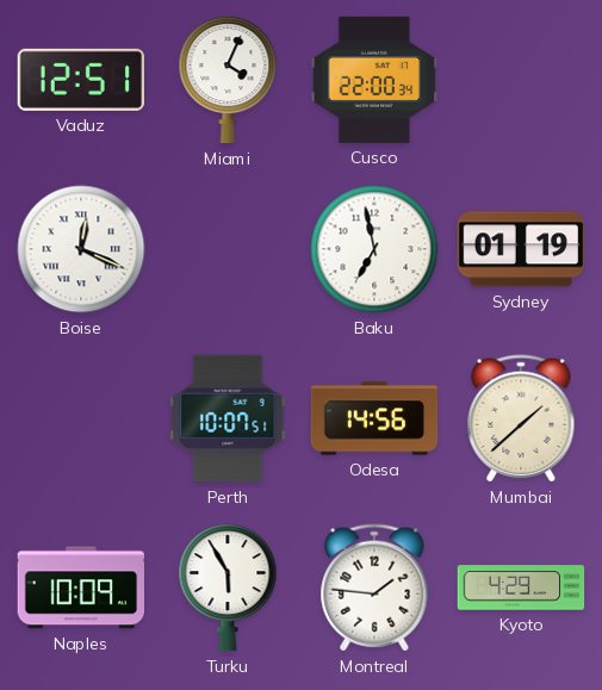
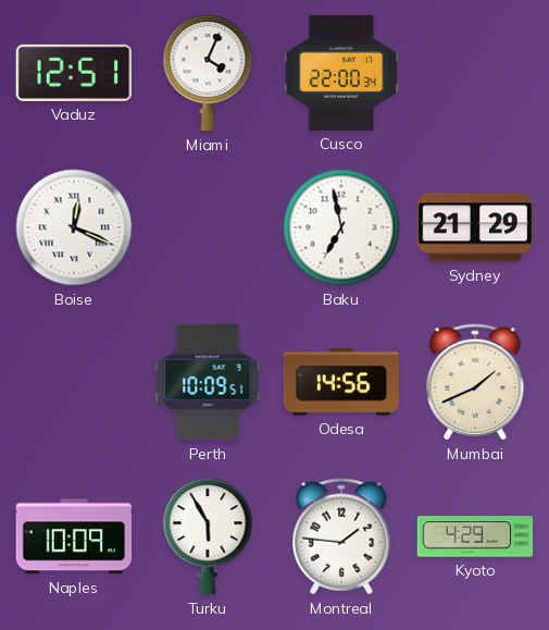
Sydney: 01:19 -> 21:29
Perth: 10:07 -> 10:09
Mumbai: 1:38 -> 1:41
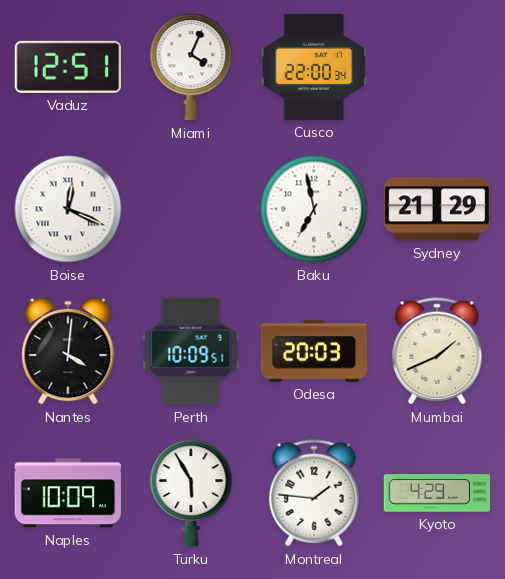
Nantes: none -> 4:01
Odesa: 14:56 -> 20:03
